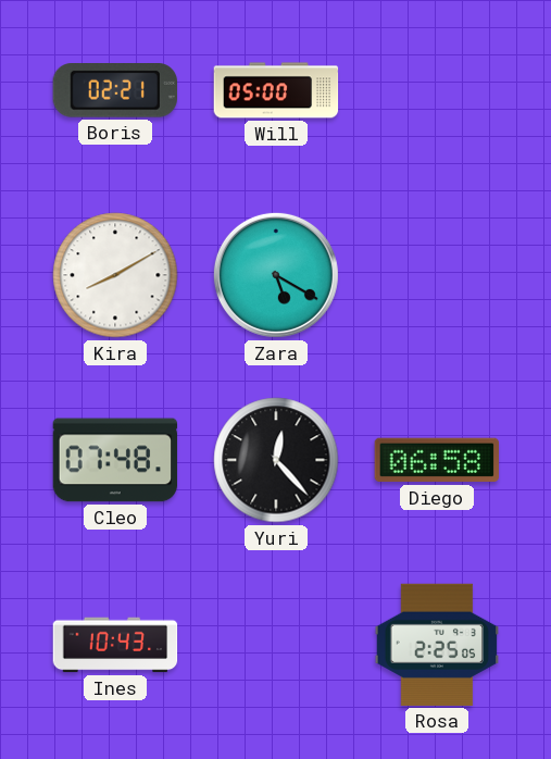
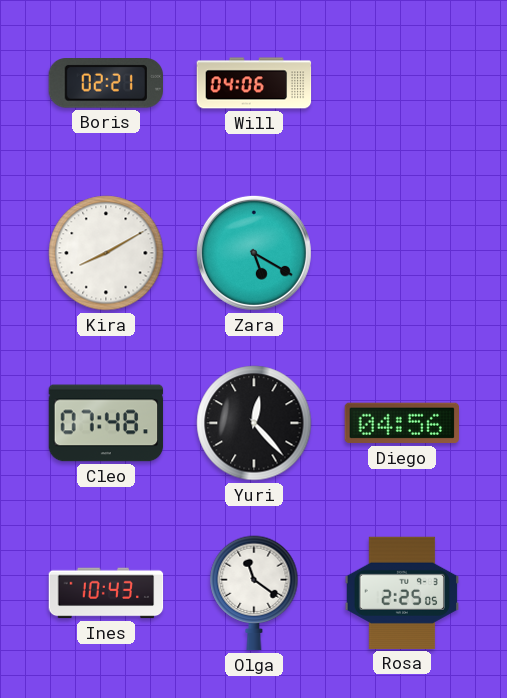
Will: 05:00 -> 04:06
Diego: 06:58 -> 04:56
Olga: none -> 11:21
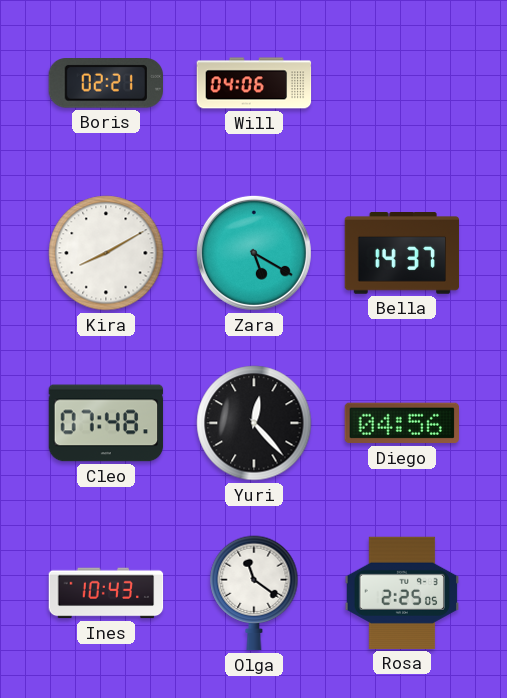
Bella: none -> 14:37
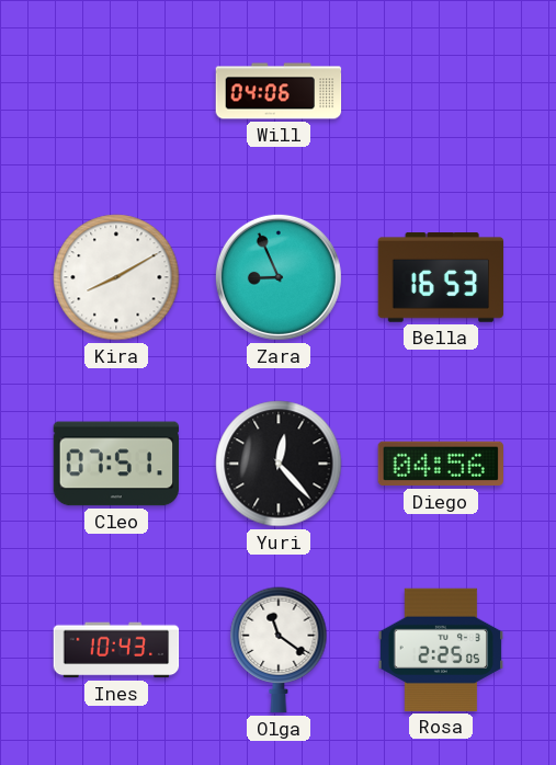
Boris: 02:21 -> none
Zara: 5:20 -> 8:56
Bella: 14:37 -> 16:53
Cleo: 07:48 -> 07:51
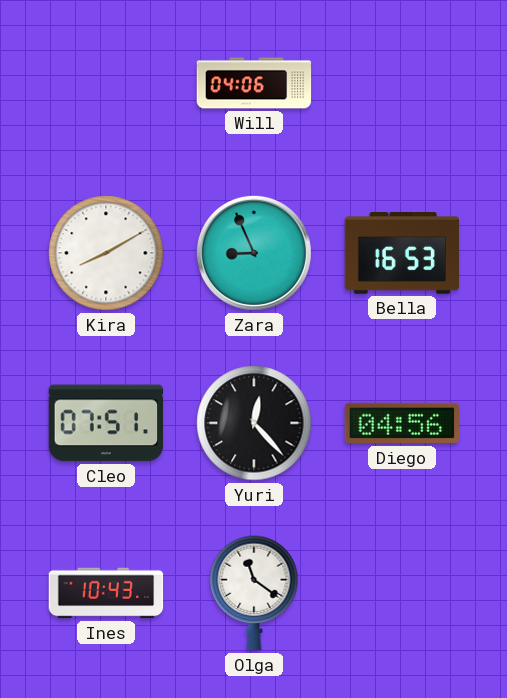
Rosa: 2:25 -> none
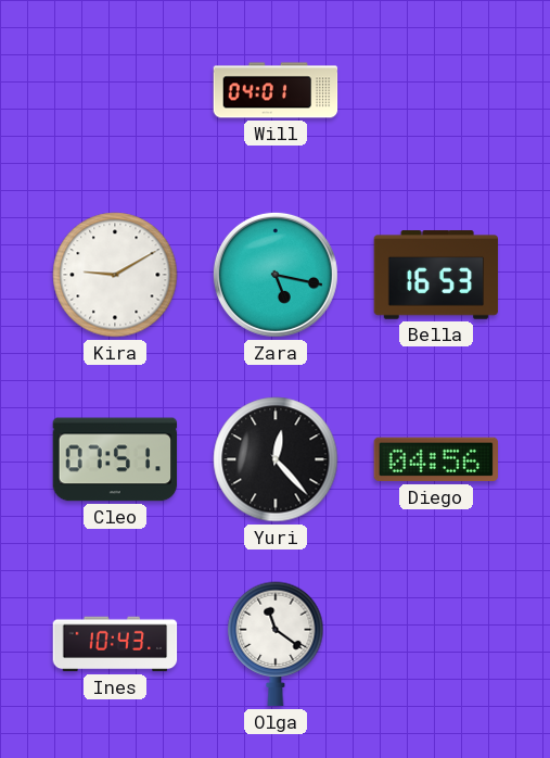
Will: 04:06 -> 04:01
Kira: 8:10 -> 9:10
Zara: 8:56 -> 5:17
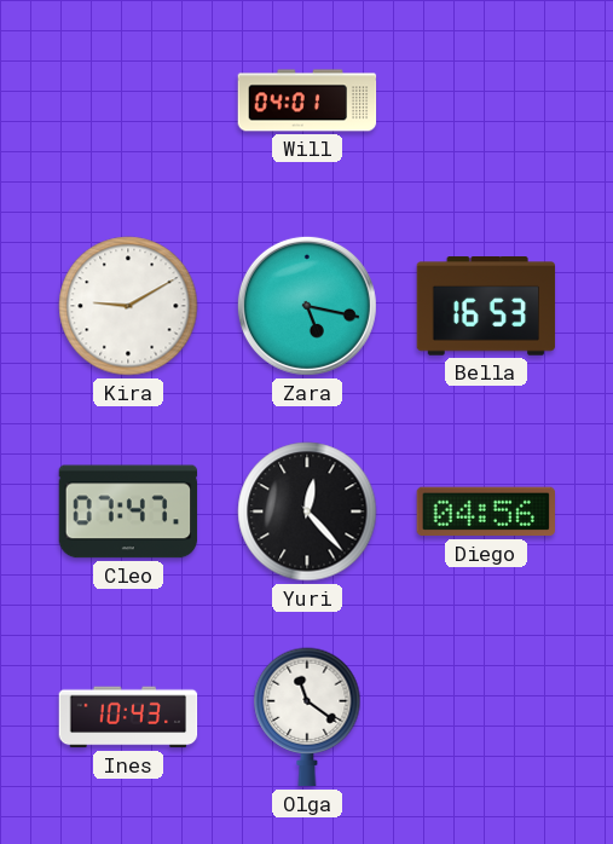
Cleo: 07:51 -> 07:47
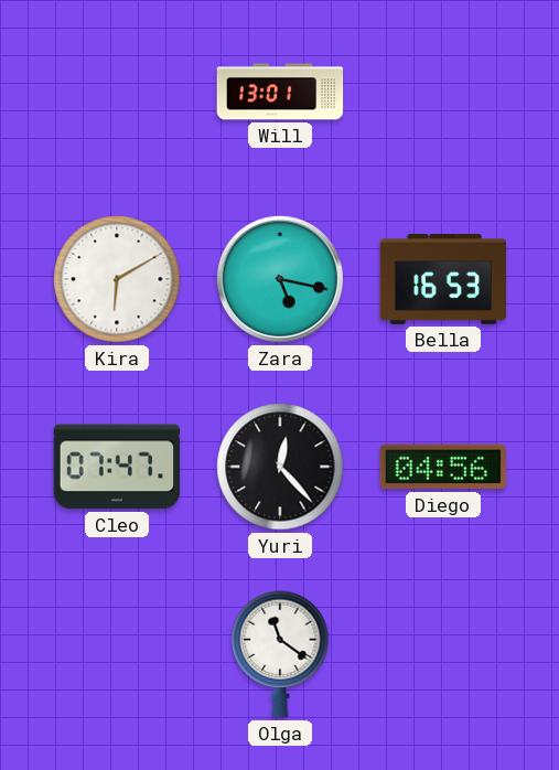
Will: 04:01 -> 13:01
Kira: 9:10 -> 6:10
Ines: 10:43 -> none
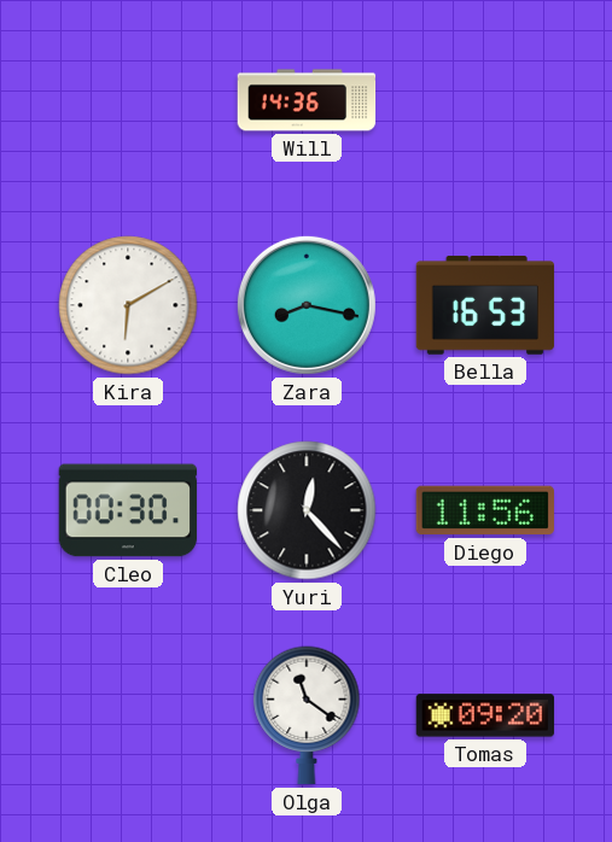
Will: 13:01 -> 14:36
Zara: 5:17 -> 8:17
Cleo: 07:47 -> 00:30
Diego: 04:56 -> 11:56
Tomas: none -> 09:20
